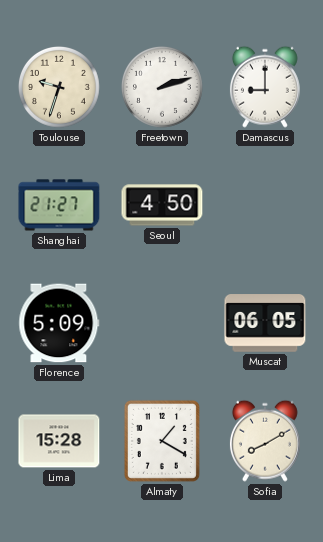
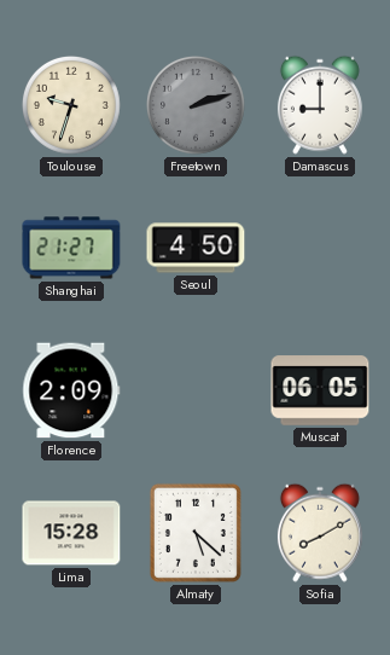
Freetown dial: white -> grey
Florence: 5:09 -> 2:09
Almaty: 1:20 -> 5:22
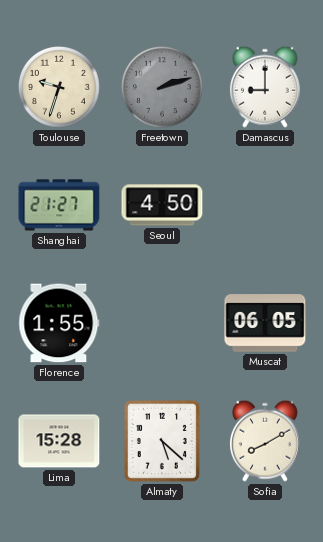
Florence: 2:09 -> 1:55
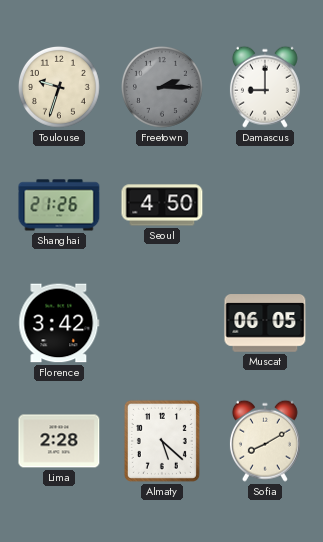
Freetown: 2:12 -> 2:15
Shanghai: 21:27 -> 21:26
Florence: 1:55 -> 3:42
Lima: 15:28 -> 2:28
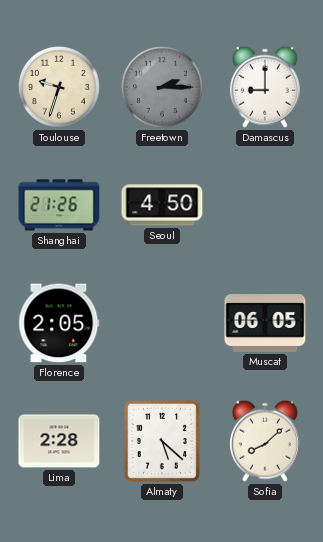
Florence: 3:42 -> 2:05
Sofia: 8:10 -> 8:08
